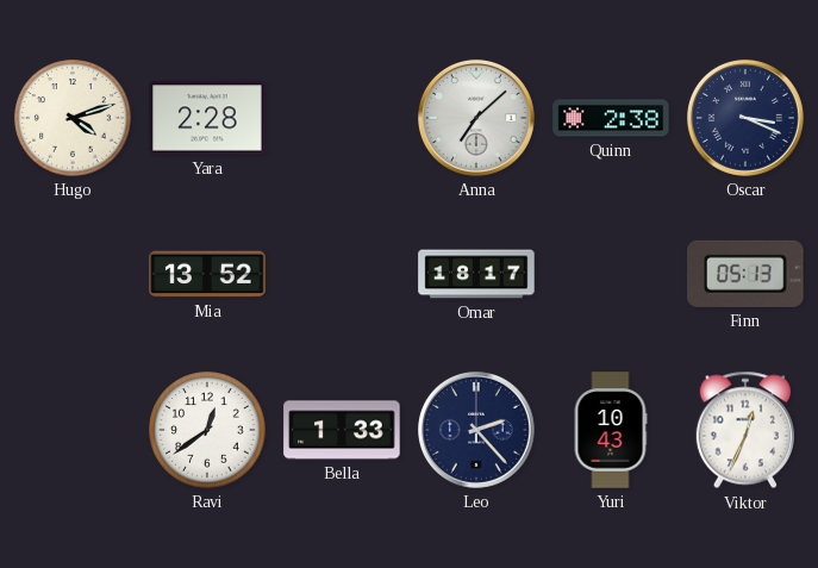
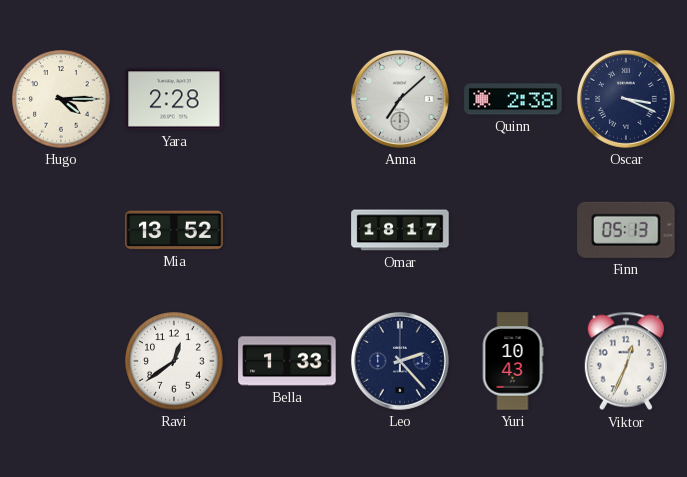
Hugo: 4:12 -> 4:15
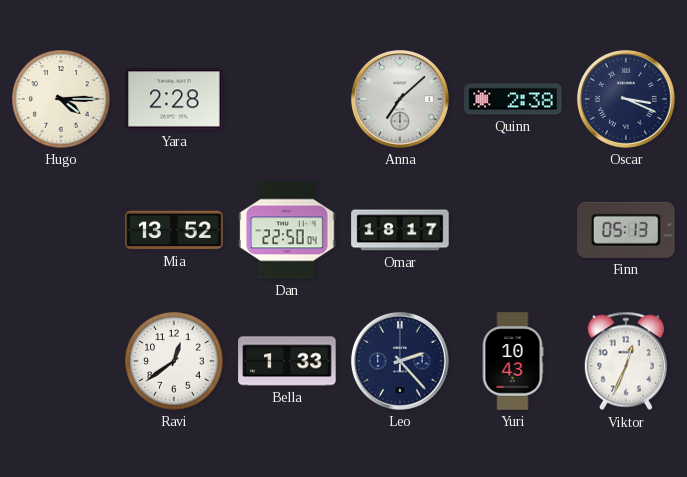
Dan: none -> 22:50
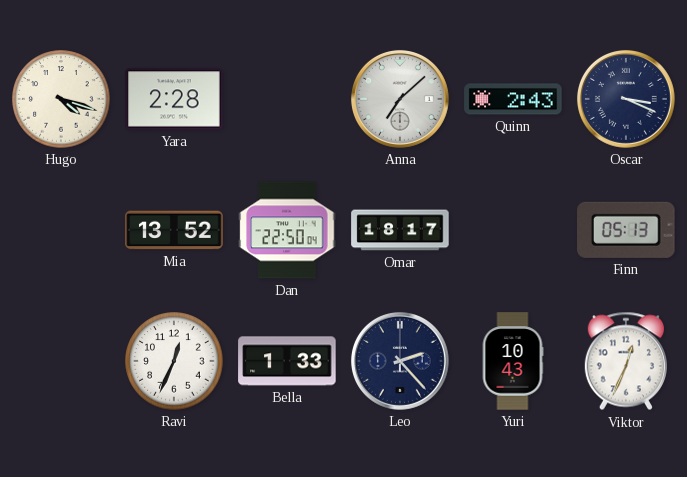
Hugo: 4:15 -> 4:18
Quinn: 2:38 -> 2:43
Ravi: 12:39 -> 12:34
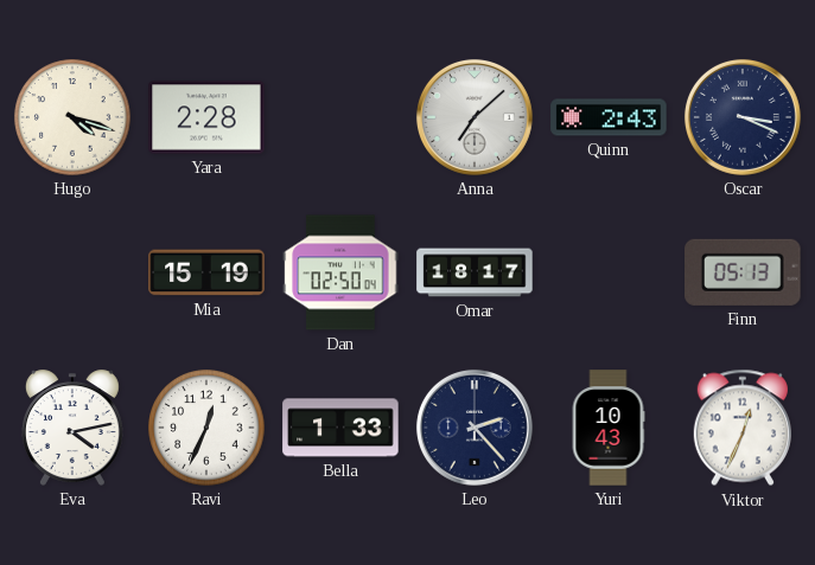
Mia: 13:52 -> 15:19
Dan: 22:50 -> 02:50
Eva: none -> 4:13
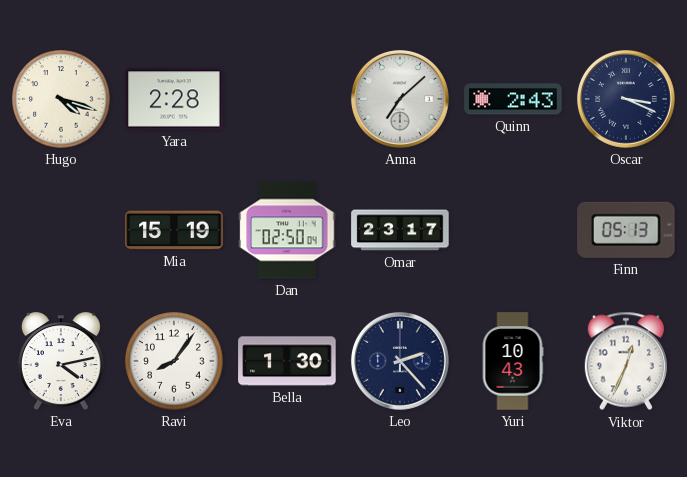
Omar: 18:17 -> 23:17
Ravi: 12:34 -> 8:06
Bella: 1:33 -> 1:30
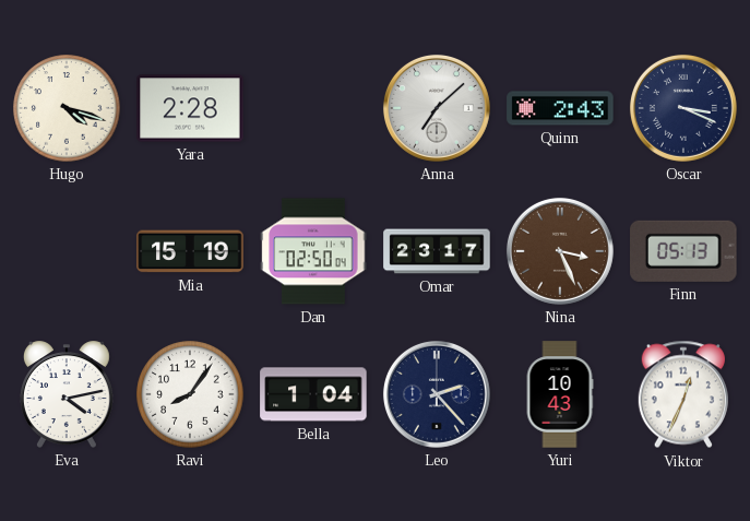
Nina: none -> 3:26
Bella: 1:30 -> 1:04
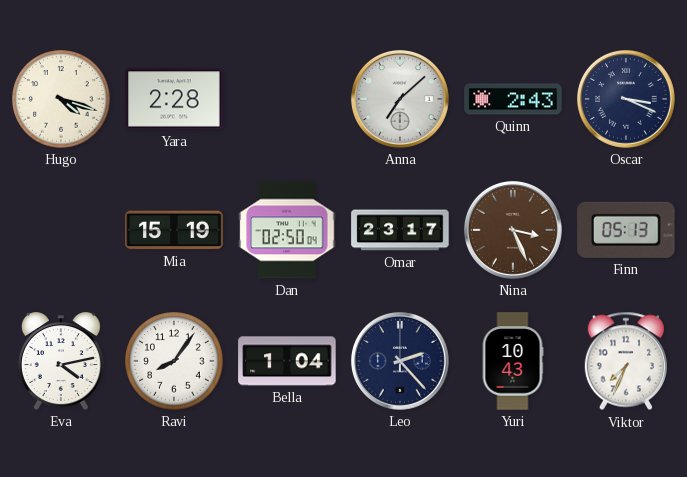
Viktor: 12:34 -> 7:34
